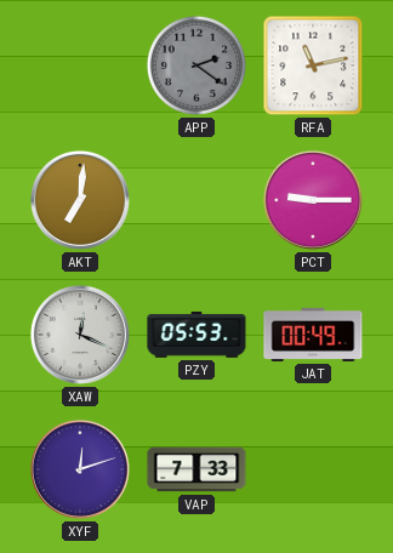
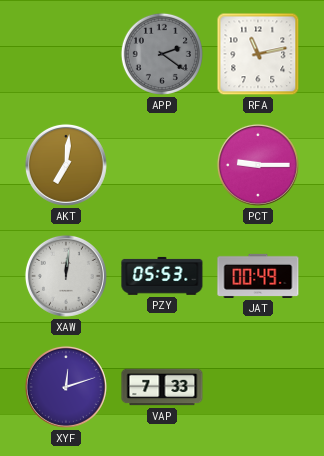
XAW: 12:19 -> 12:01
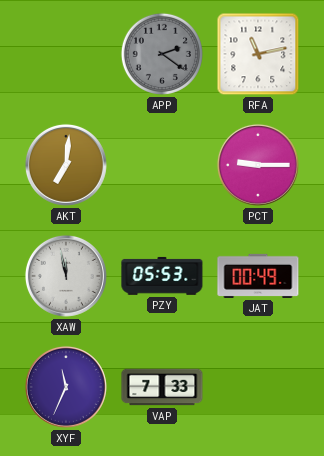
XAW: 12:01 -> 11:58
XYF: 12:12 -> 11:34
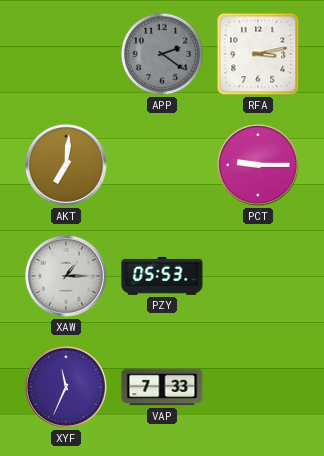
RFA: 11:13 -> 3:13
XAW: 11:58 -> 1:15
JAT: 00:49 -> none
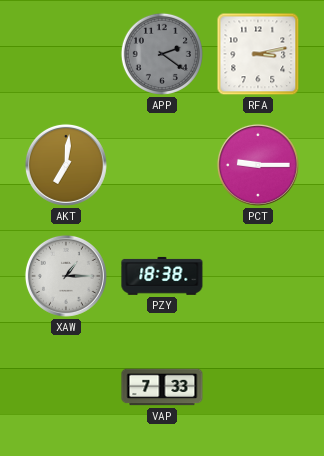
PZY: 05:53 -> 18:38
XYF: 11:34 -> none
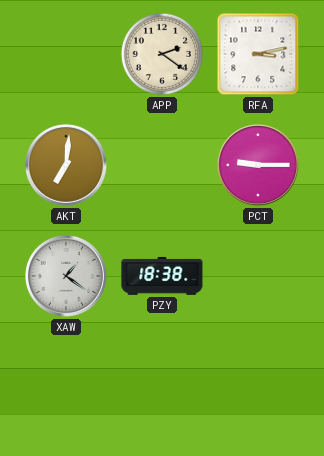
APP dial: grey -> cream
XAW: 1:15 -> 1:21
VAP: 7:33 -> none
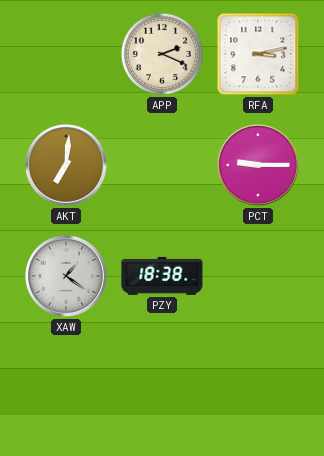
APP: 2:21 -> 2:19
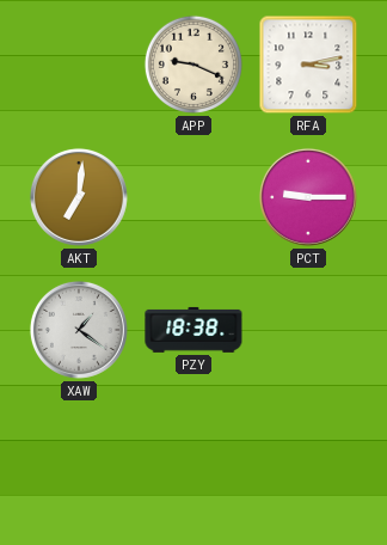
APP: 2:19 -> 9:19
